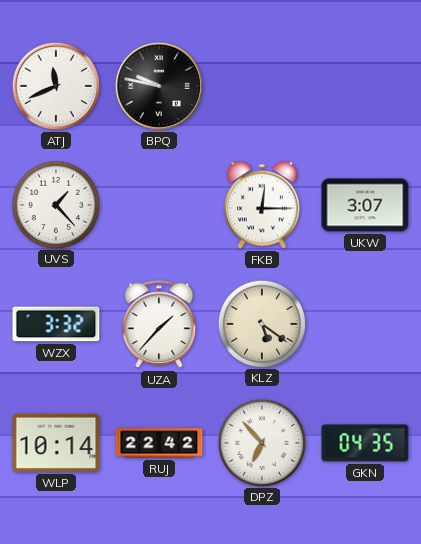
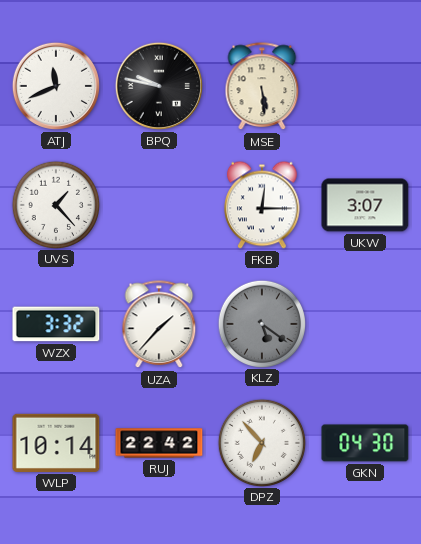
MSE: none -> 5:29
KLZ dial: cream -> grey
GKN: 04:35 -> 04:30
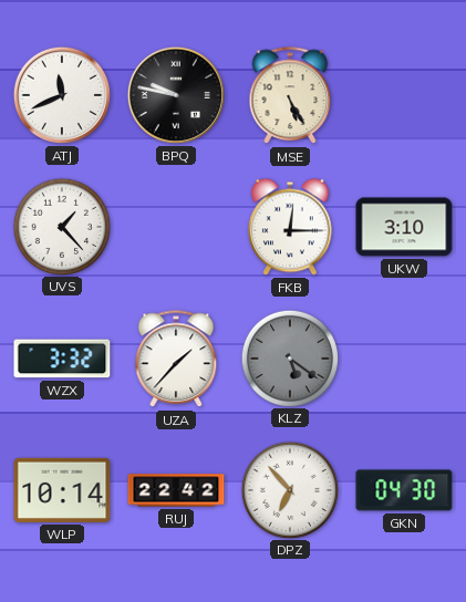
MSE: 5:29 -> 5:25
UKW: 3:07 -> 3:10
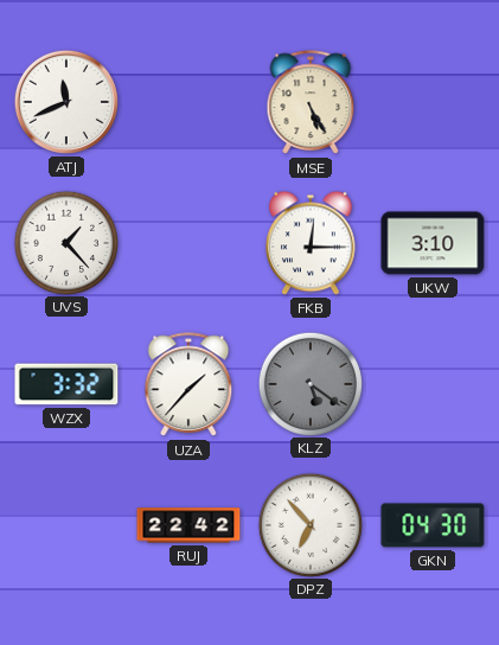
BPQ: 9:47 -> none
WLP: 10:14 -> none
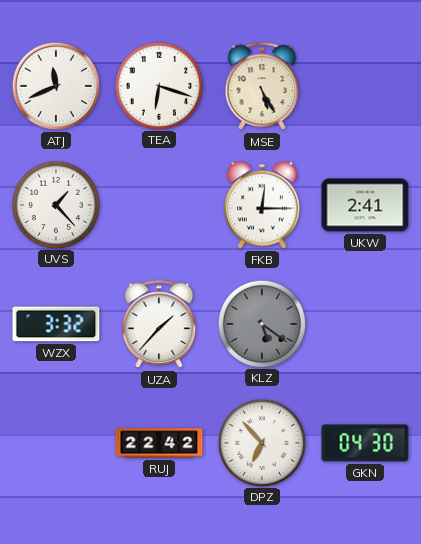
TEA: none -> 6:18
UKW: 3:10 -> 2:41
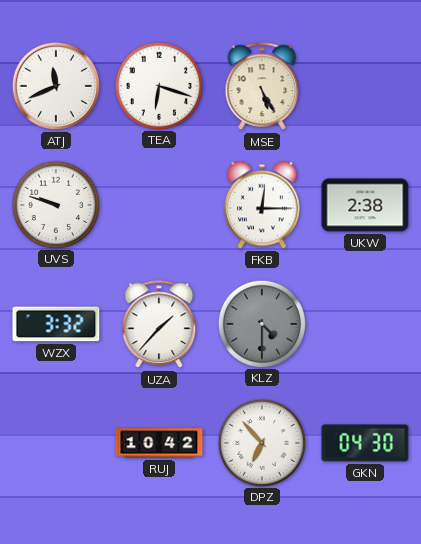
UVS: 1:23 -> 9:48
UKW: 2:41 -> 2:38
KLZ: 5:21 -> 4:30
RUJ: 22:42 -> 10:42
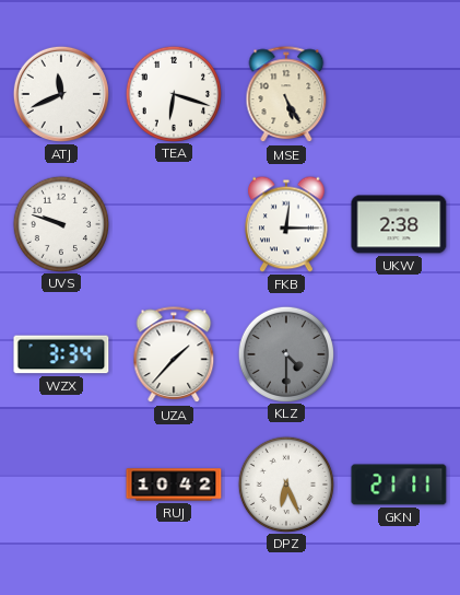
WZX: 3:32 -> 3:34
DPZ: 6:53 -> 6:26
GKN: 04:30 -> 21:11
